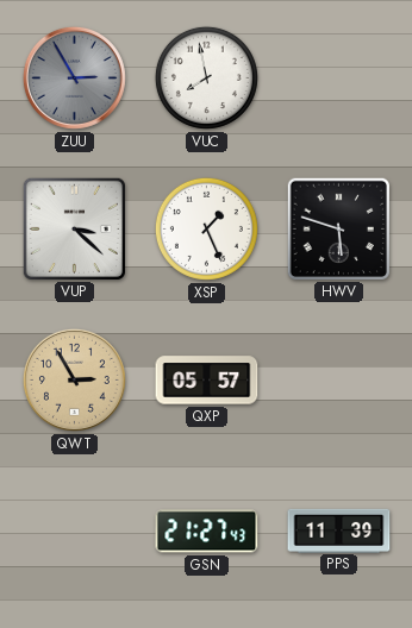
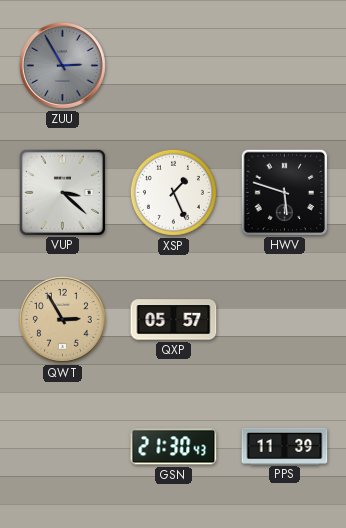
VUC: 7:58 -> none
GSN: 21:27 -> 21:30
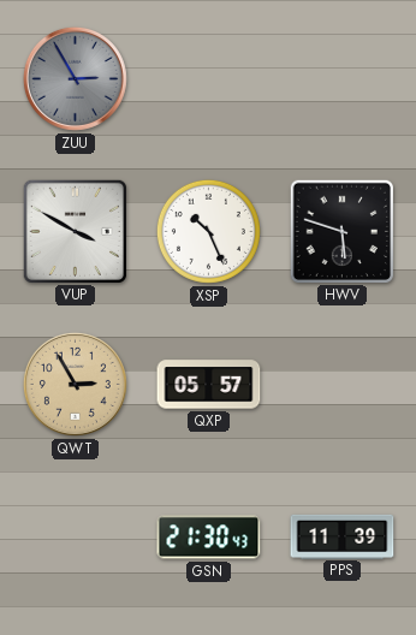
VUP: 3:22 -> 3:50
XSP: 1:26 -> 10:26
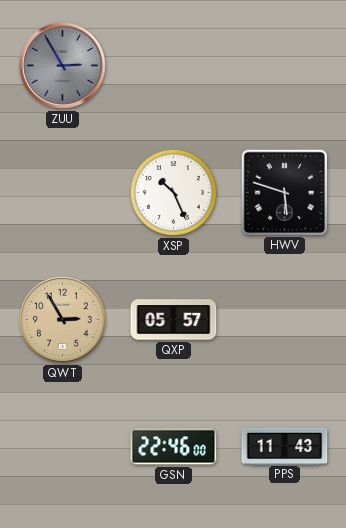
VUP: 3:50 -> none
GSN: 21:30 -> 22:46
PPS: 11:39 -> 11:43
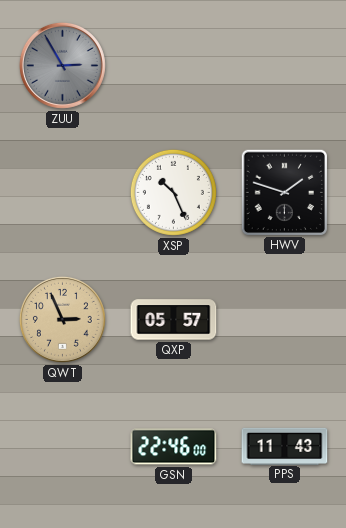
HWV: 5:48 -> 1:48
QWT: 2:55 -> 2:56
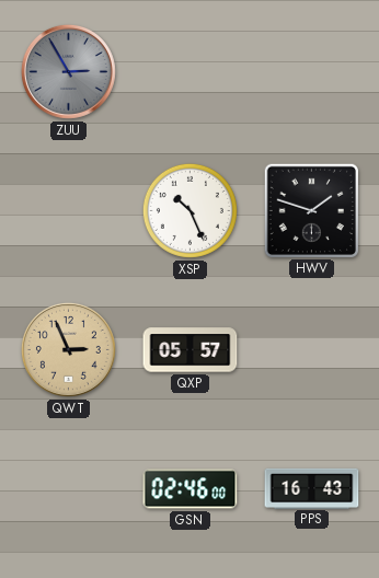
GSN: 22:46 -> 02:46
PPS: 11:43 -> 16:43
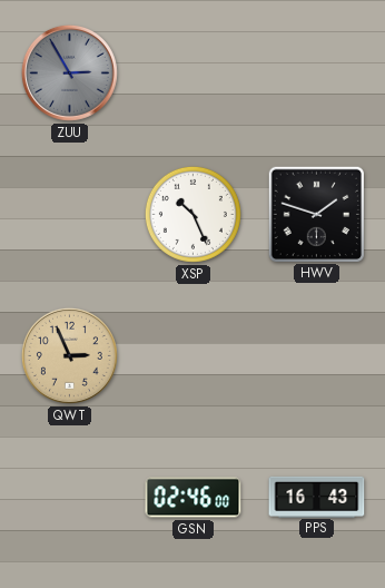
QXP: 05:57 -> none
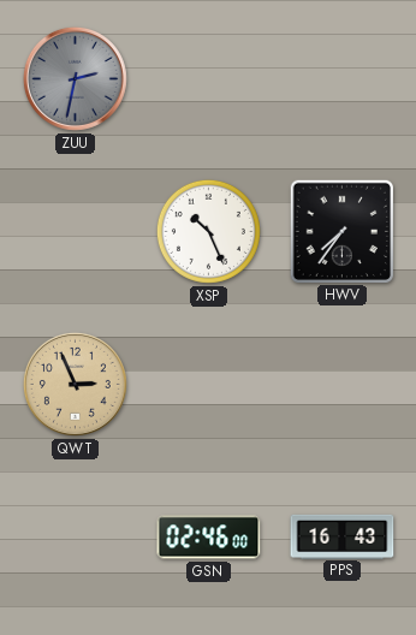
ZUU: 2:55 -> 2:32
HWV: 1:48 -> 7:36
